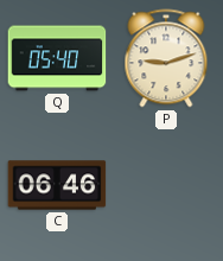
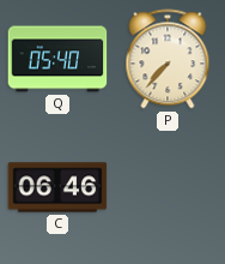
P: 9:12 -> 7:37
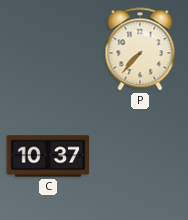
Q: 05:40 -> none
C: 06:46 -> 10:37
